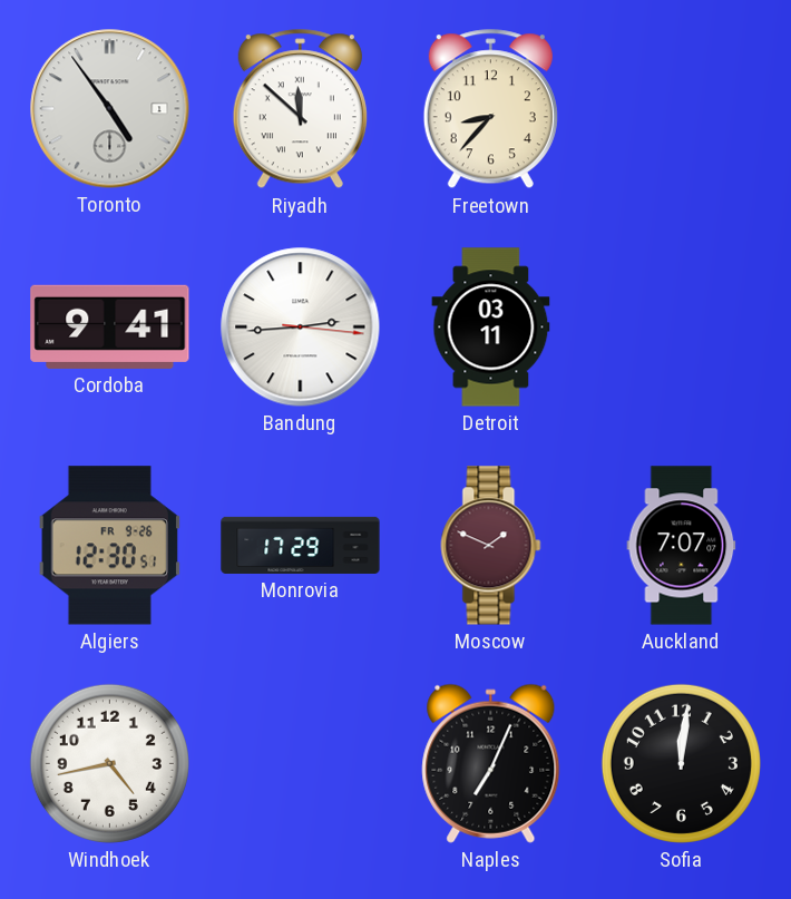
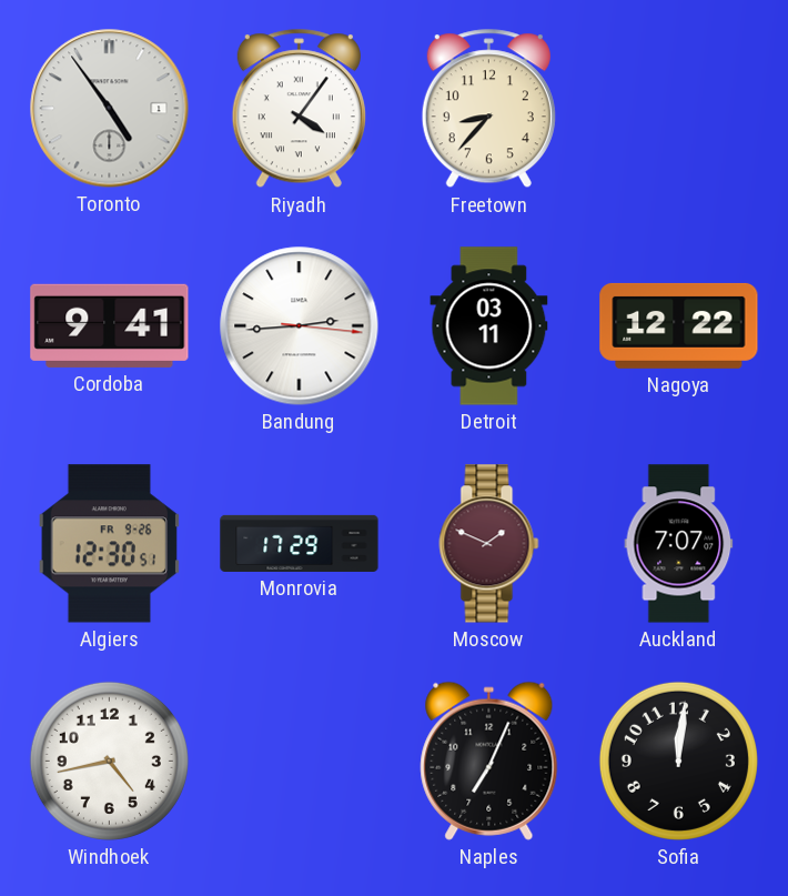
Riyadh: 11:52 -> 4:06
Nagoya: none -> 12:22
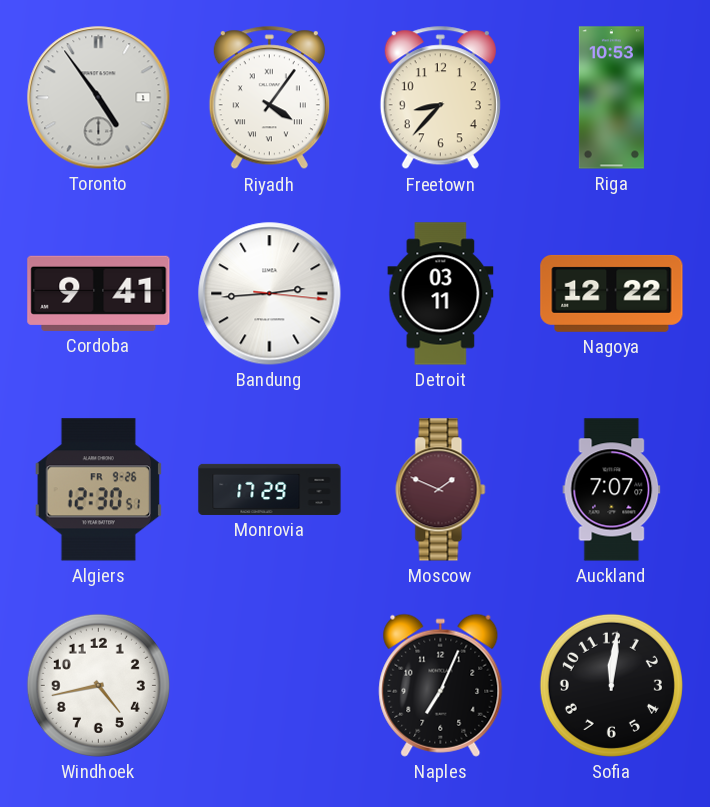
Riga: none -> 10:53
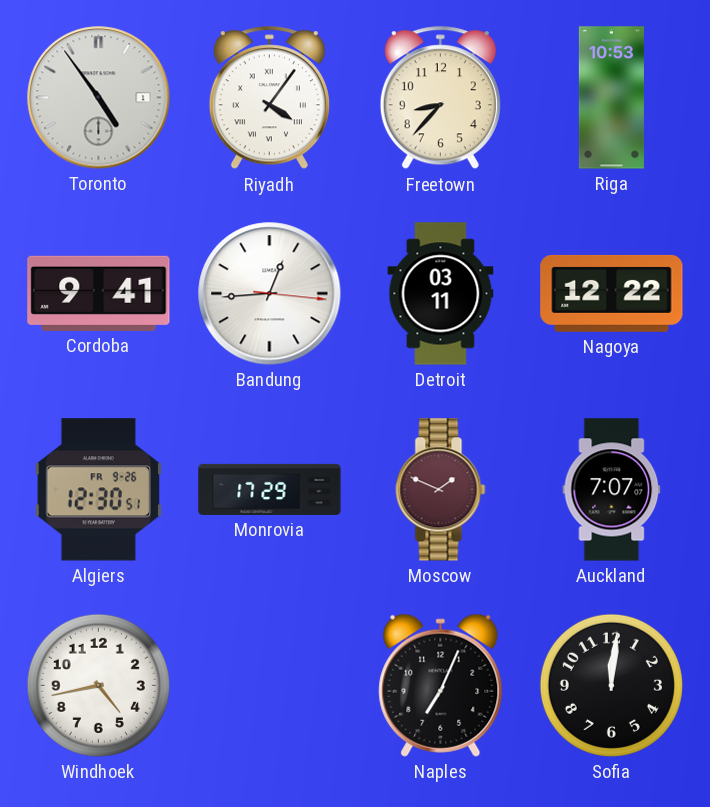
Bandung: 2:44 -> 12:44
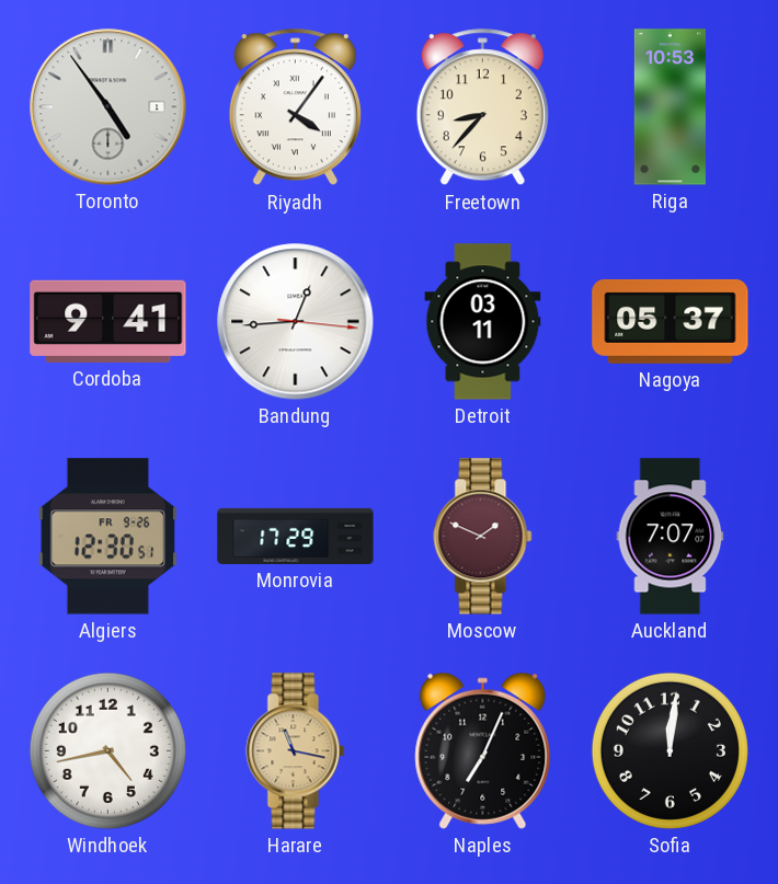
Nagoya: 12:22 -> 05:37
Harare: none -> 11:17
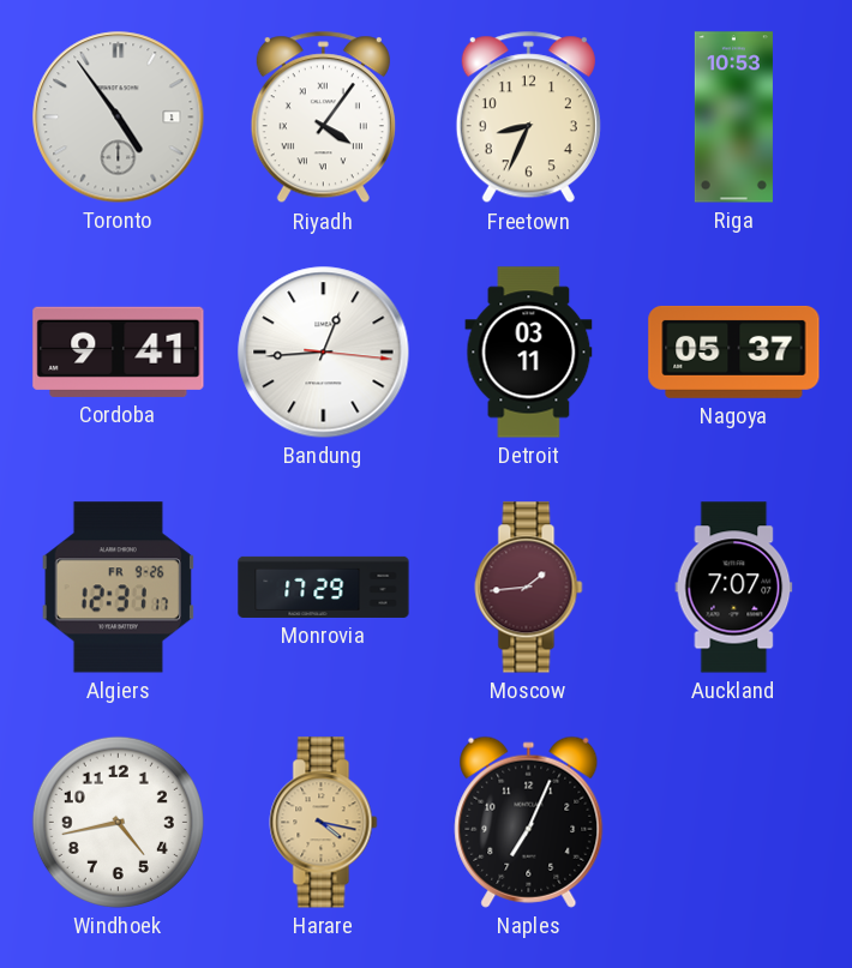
Freetown: 8:37 -> 8:34
Algiers: 12:30 -> 12:31
Moscow: 1:49 -> 1:44
Harare: 11:17 -> 4:17
Sofia: 12:01 -> none
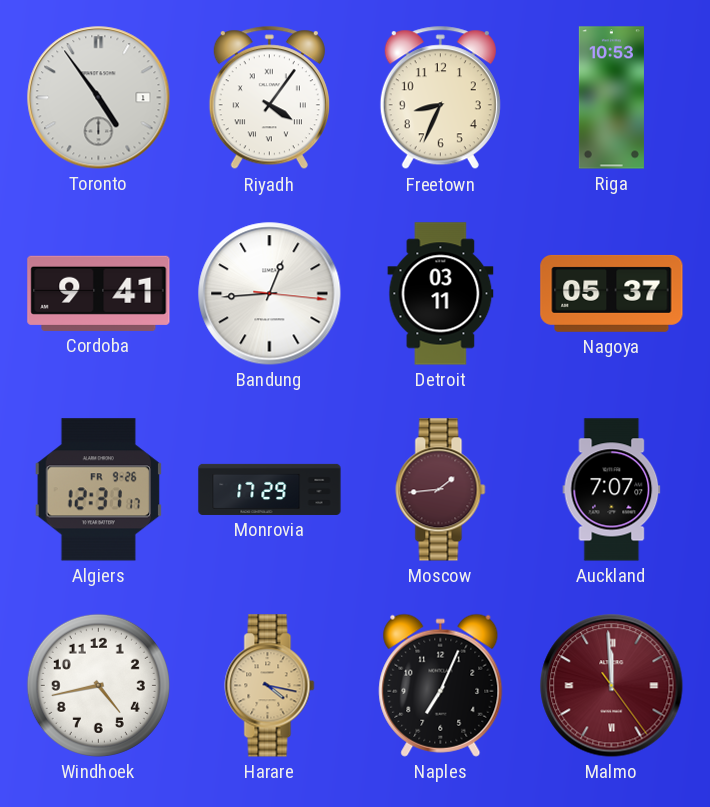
Malmo: none -> 11:59
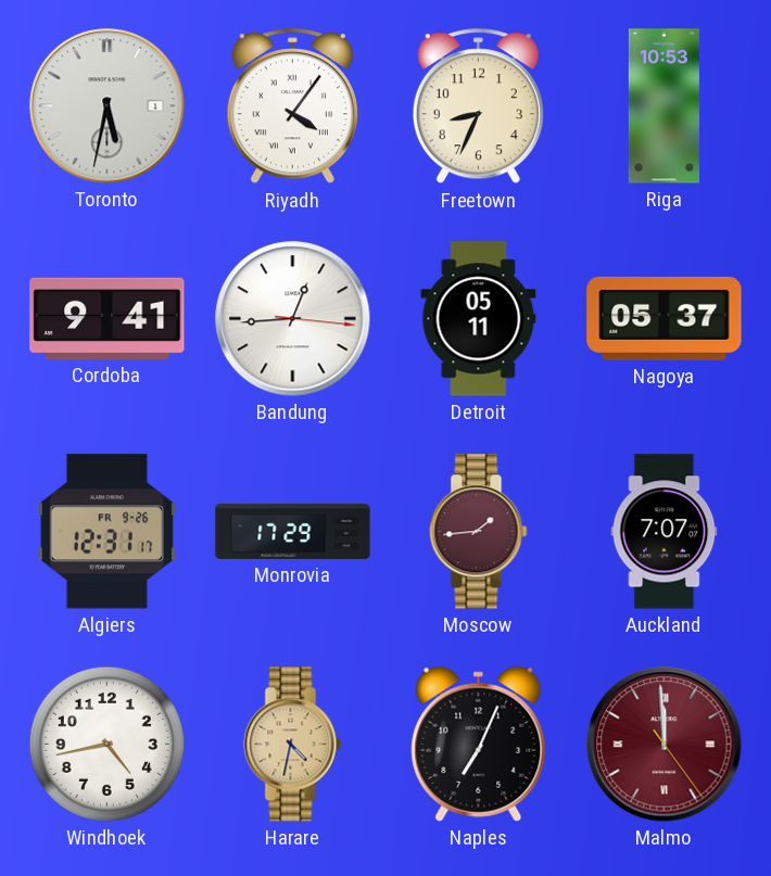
Toronto: 4:54 -> 5:32
Detroit: 03:11 -> 05:11
Harare: 4:17 -> 4:32
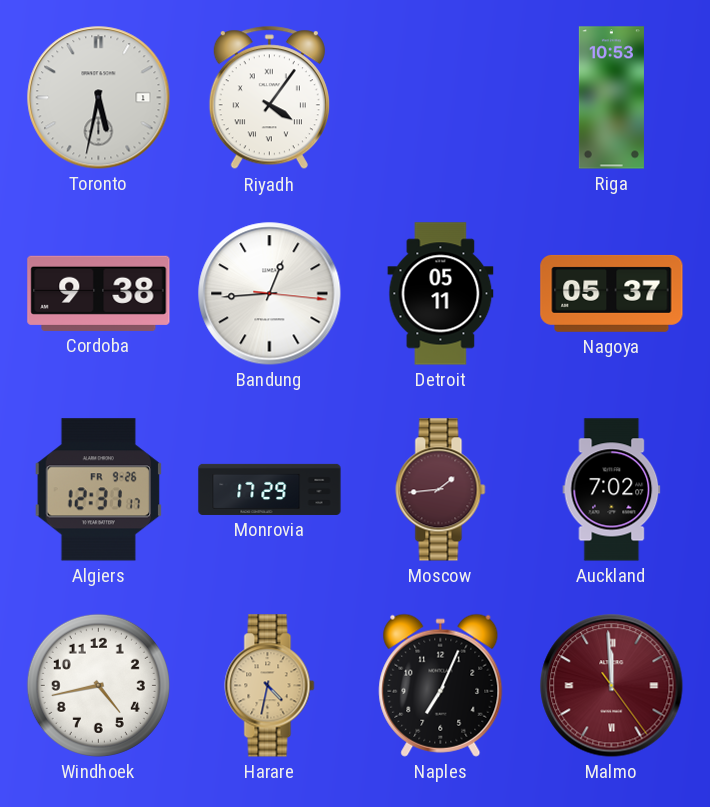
Freetown: 8:34 -> none
Cordoba: 9:41 -> 9:38
Auckland: 7:07 -> 7:02
